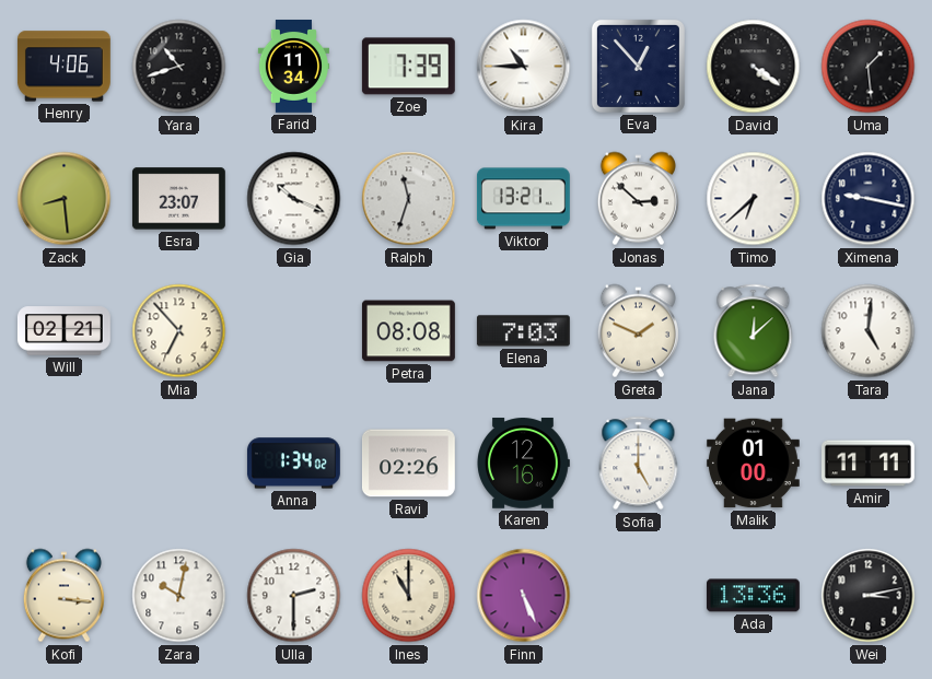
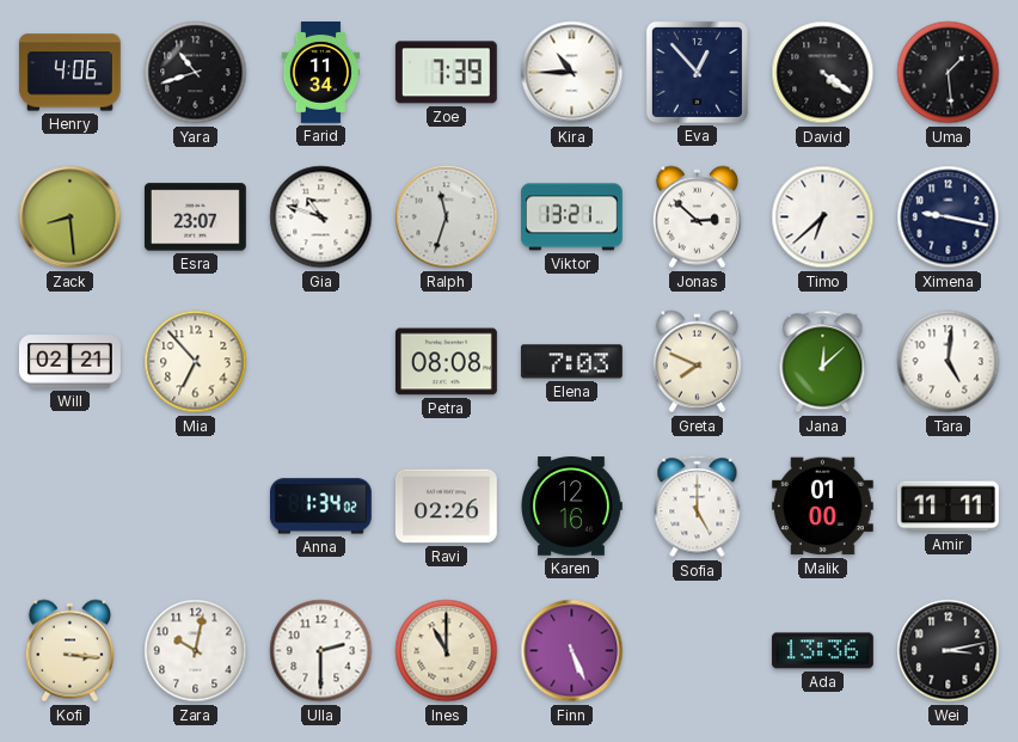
Gia: 10:19 -> 10:48
Greta: 1:49 -> 7:49
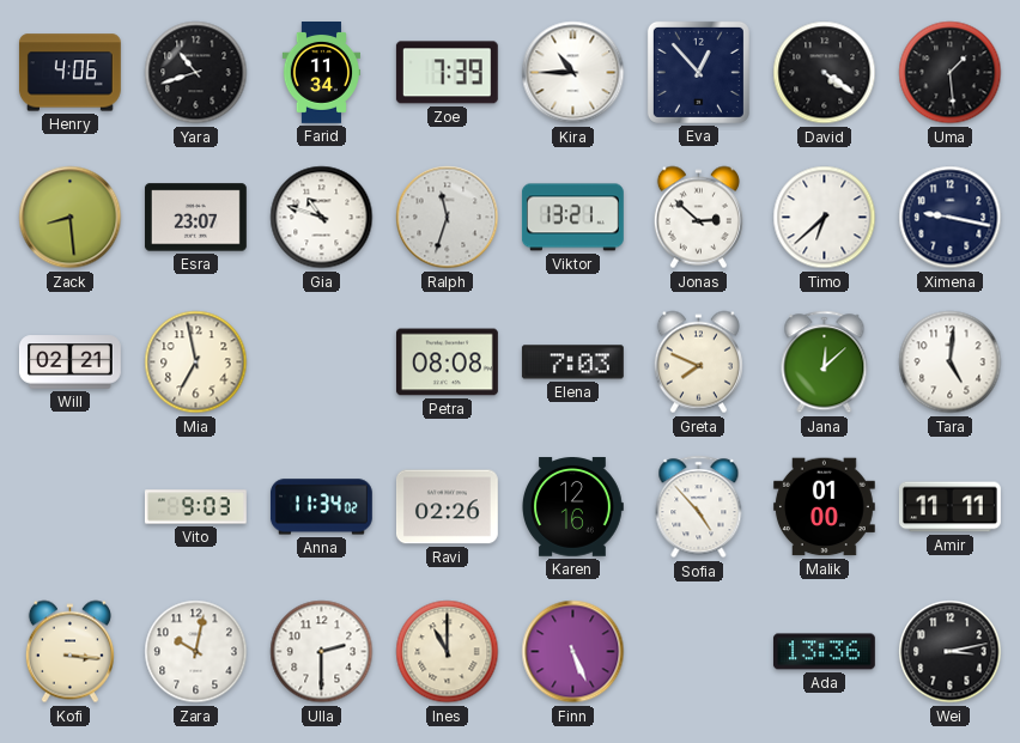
Mia: 6:53 -> 6:58
Vito: none -> 9:03
Anna: 1:34 -> 11:34
Sofia: 5:00 -> 4:53
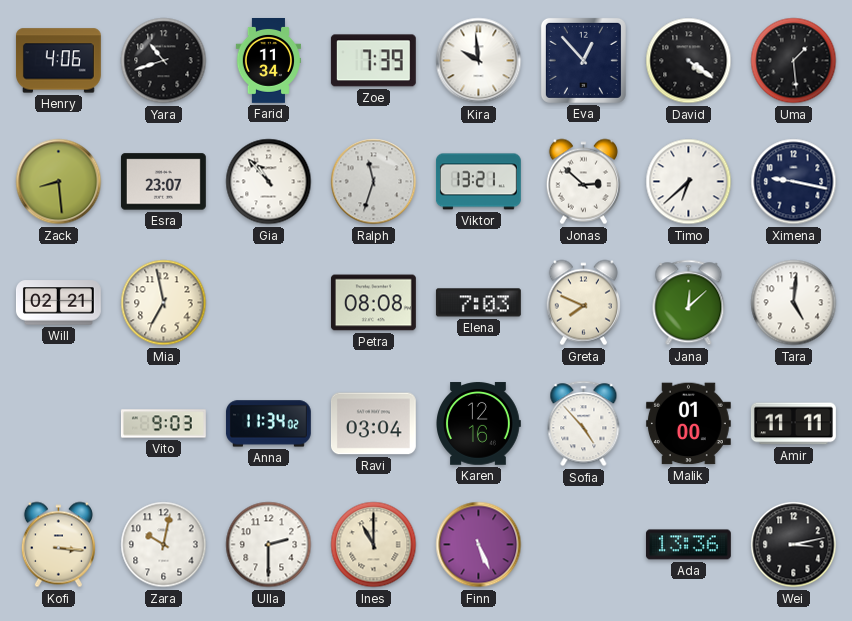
Kira: 10:45 -> 9:59
Gia: 10:48 -> 10:53
Ravi: 02:26 -> 03:04
